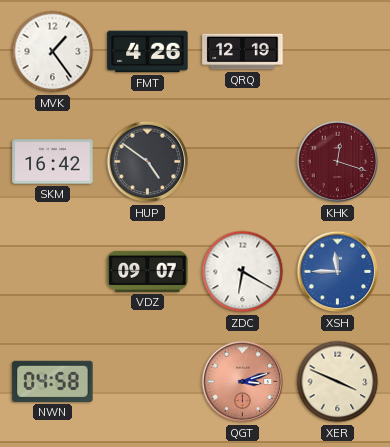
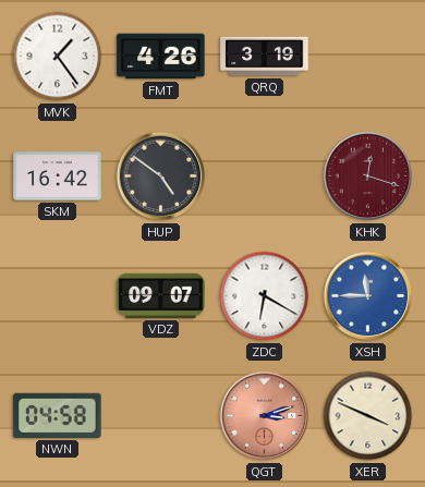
QRQ: 12:19 -> 3:19
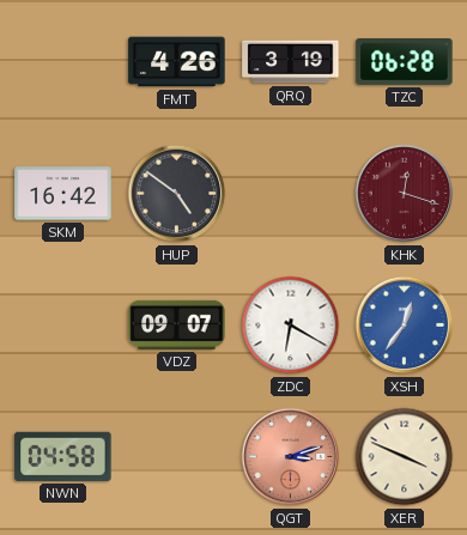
MVK: 1:24 -> none
TZC: none -> 06:28
XSH: 11:45 -> 12:36
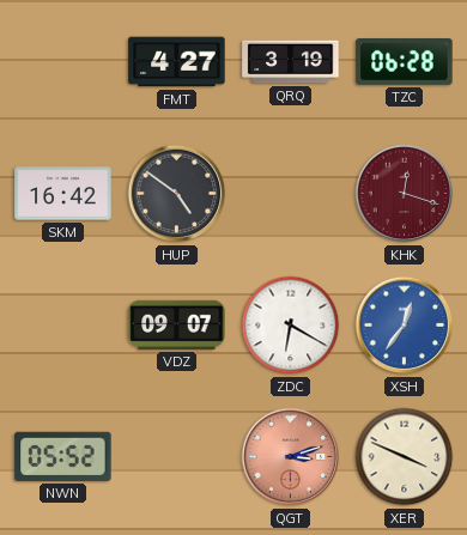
FMT: 4:26 -> 4:27
NWN: 04:58 -> 05:52
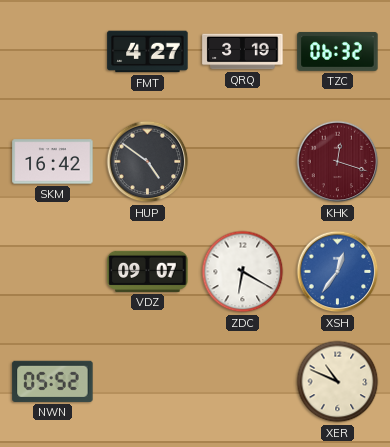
TZC: 06:28 -> 06:32
QGT: 3:12 -> none
XER: 3:49 -> 10:49
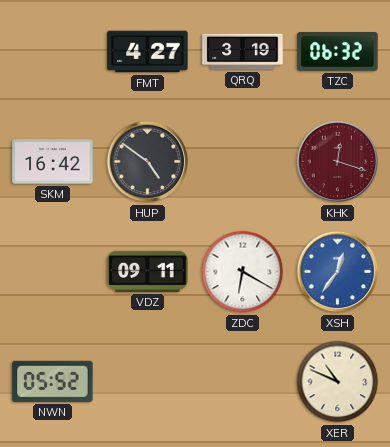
VDZ: 09:07 -> 09:11
